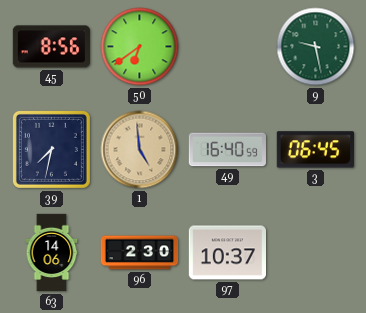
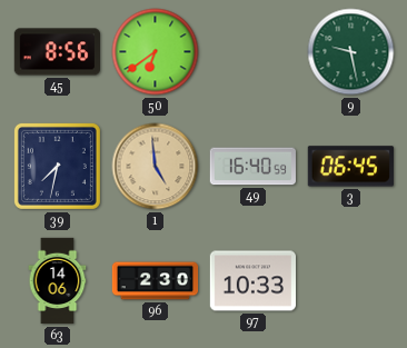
97: 10:37 -> 10:33
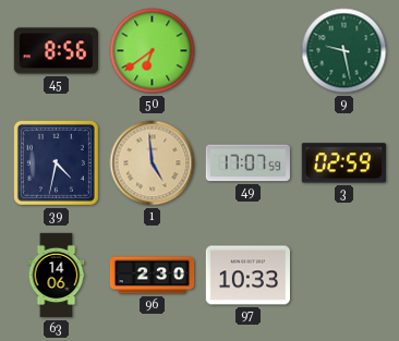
39: 7:32 -> 4:32
49: 16:40 -> 17:07
3: 06:45 -> 02:59
